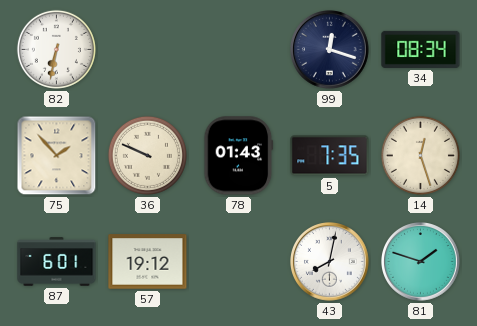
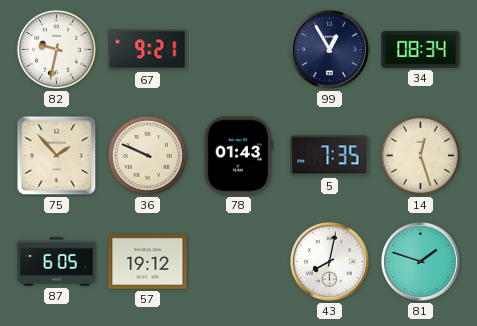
82: 6:32 -> 9:32
67: none -> 9:21
99: 12:18 -> 12:55
87: 6:01 -> 6:05
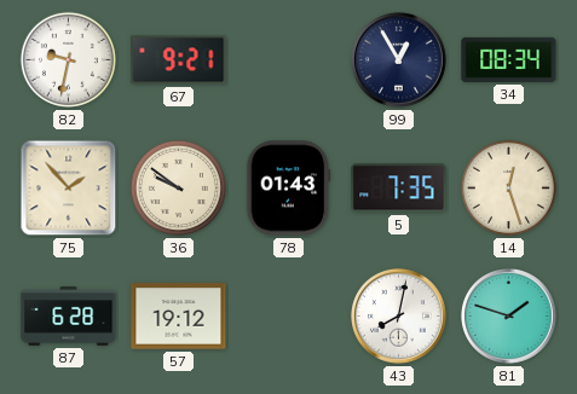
36: 9:49 -> 9:51
87: 6:05 -> 6:28
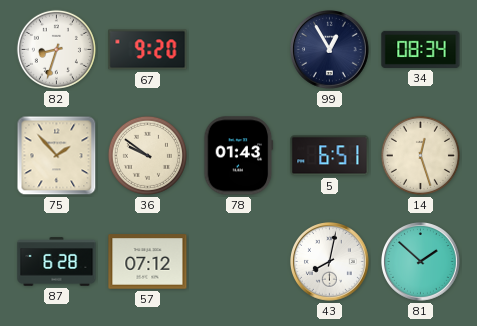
82: 9:32 -> 8:33
67: 9:21 -> 9:20
5: 7:35 -> 6:51
57: 19:12 -> 07:12
81: 1:48 -> 1:52
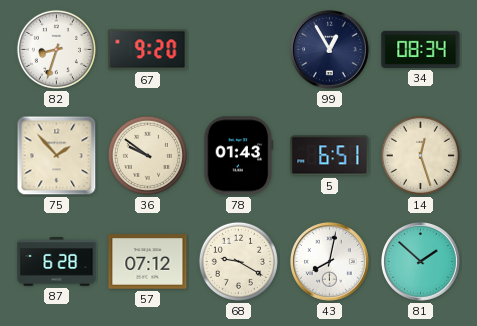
68: none -> 9:20
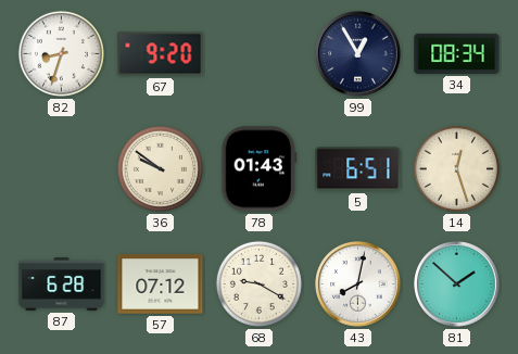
75: 1:53 -> none
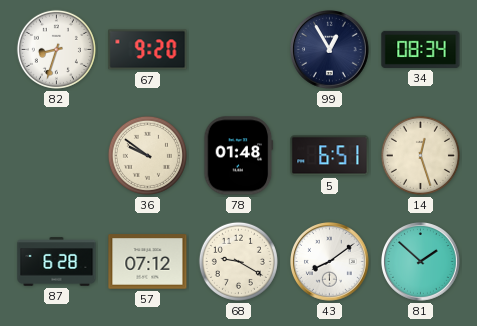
78: 01:43 -> 01:48
43: 8:02 -> 8:09
